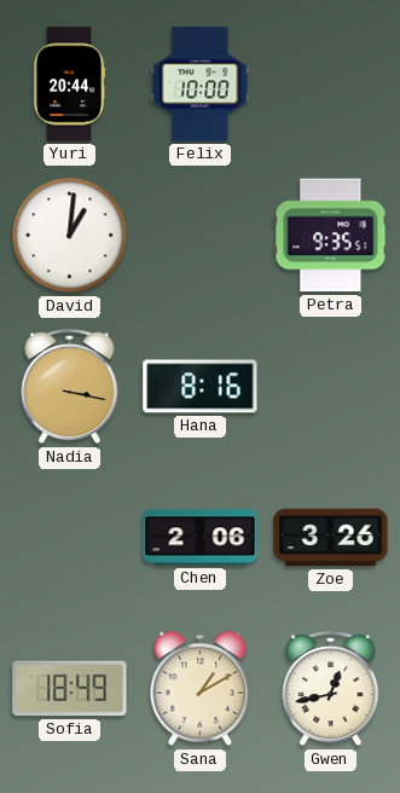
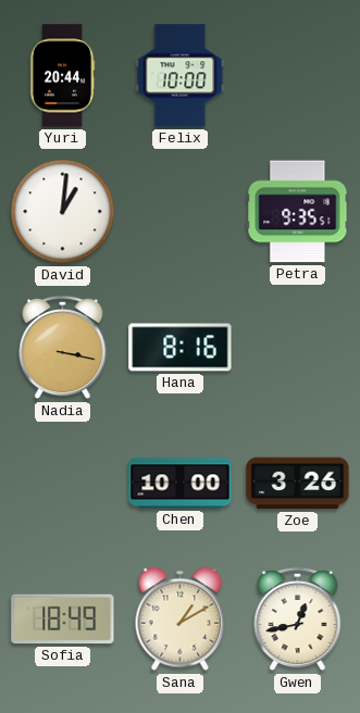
Chen: 2:06 -> 10:00
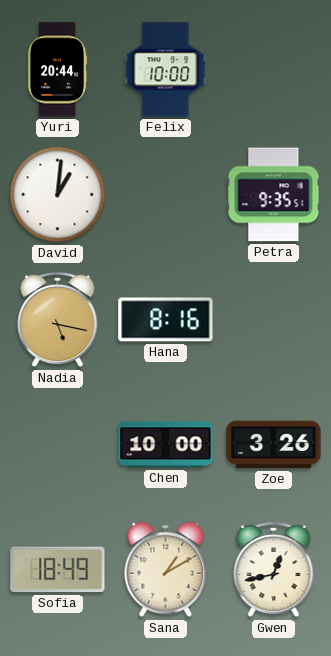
Nadia: 3:17 -> 5:17
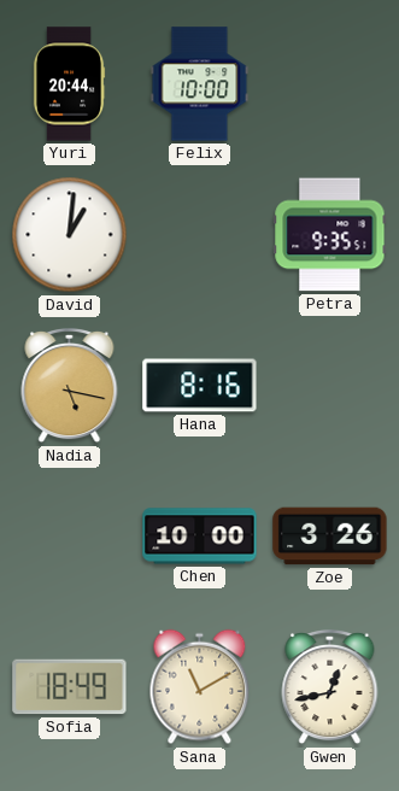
Sana: 1:10 -> 11:10
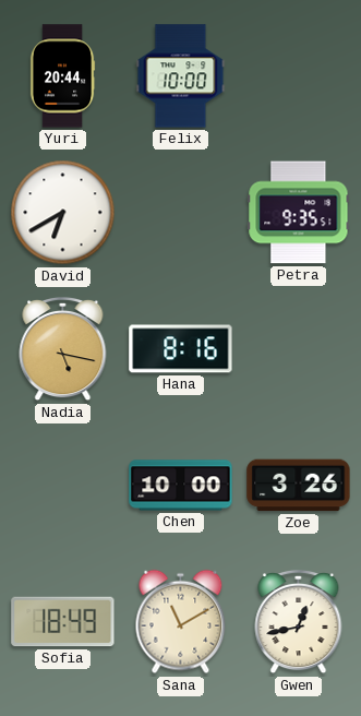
David: 1:01 -> 6:40
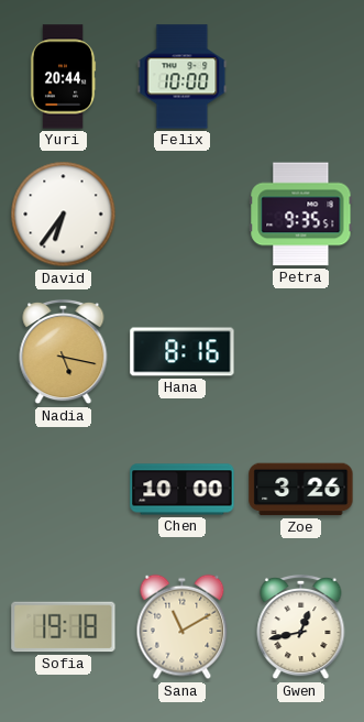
David: 6:40 -> 6:36
Sofia: 18:49 -> 19:18
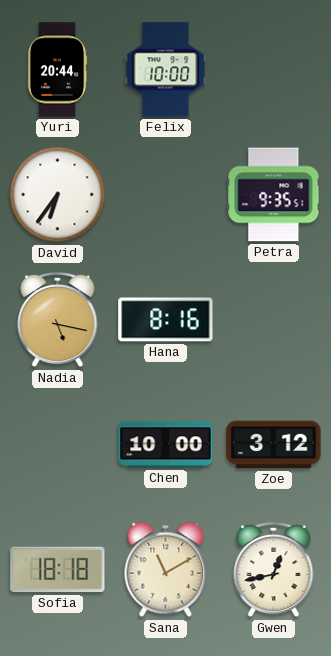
Zoe: 3:26 -> 3:12
Sofia: 19:18 -> 18:18
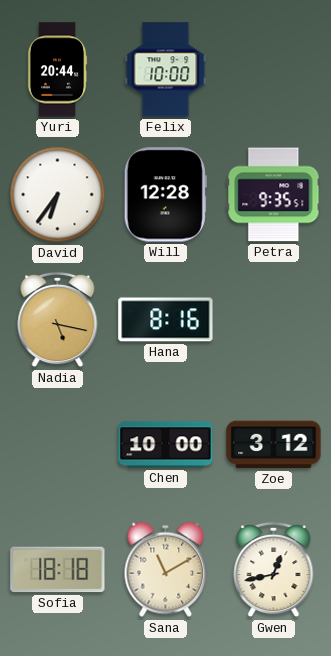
Will: none -> 12:28
